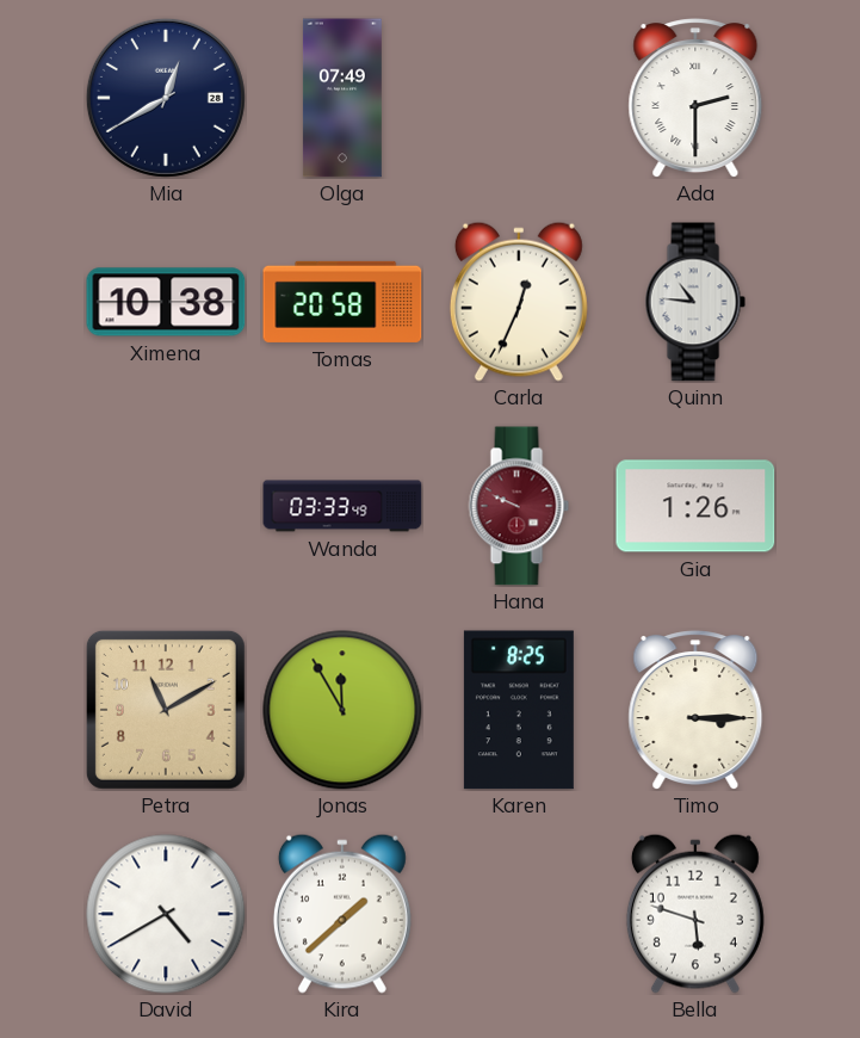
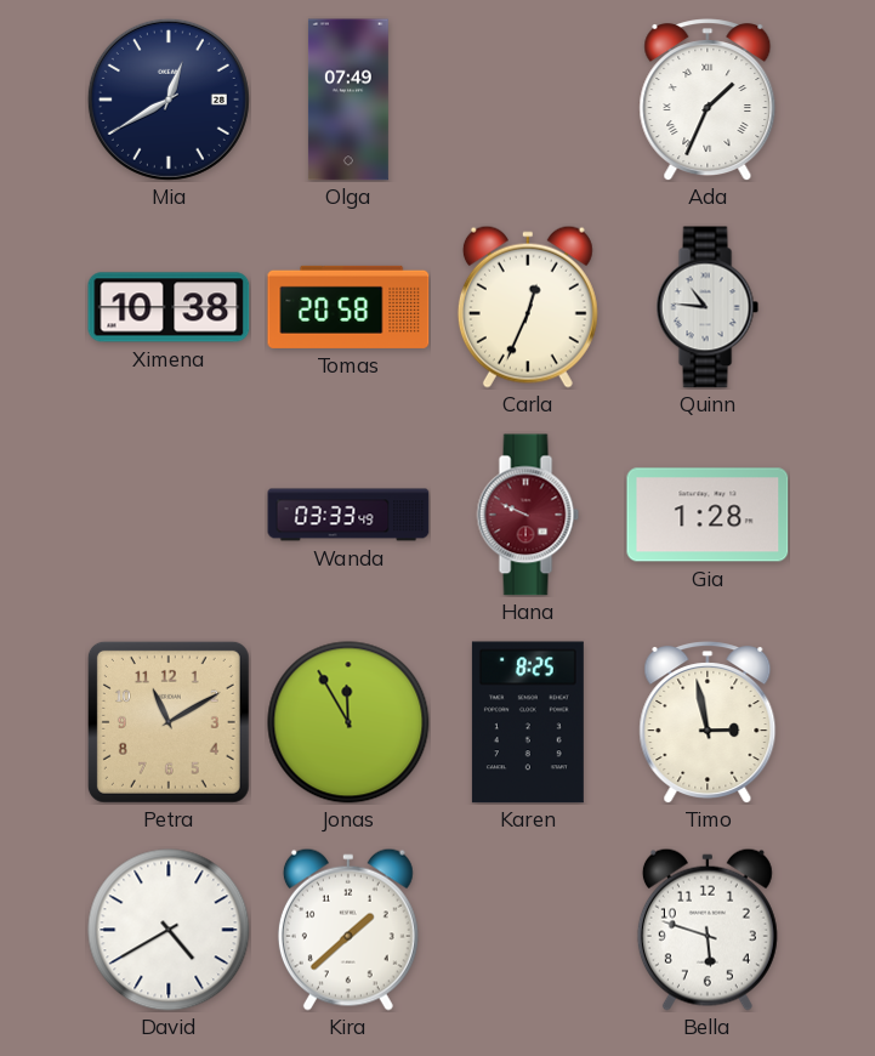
Ada: 2:30 -> 1:34
Gia: 1:26 -> 1:28
Timo: 3:15 -> 2:58
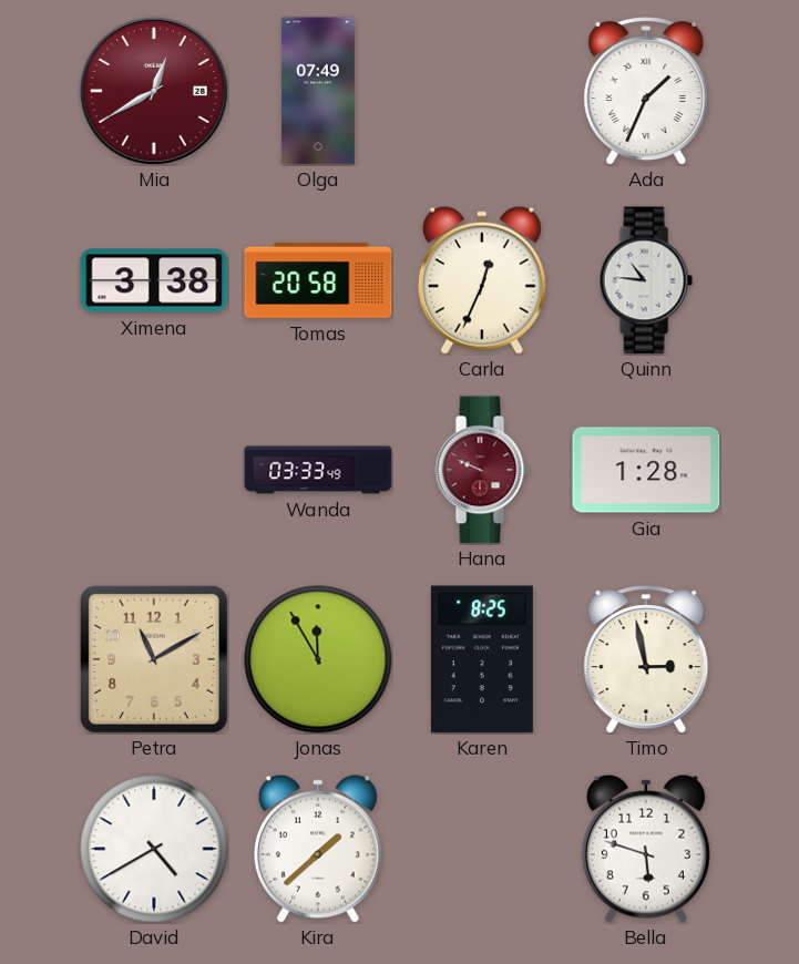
Mia dial: navy -> burgundy
Ximena: 10:38 -> 3:38
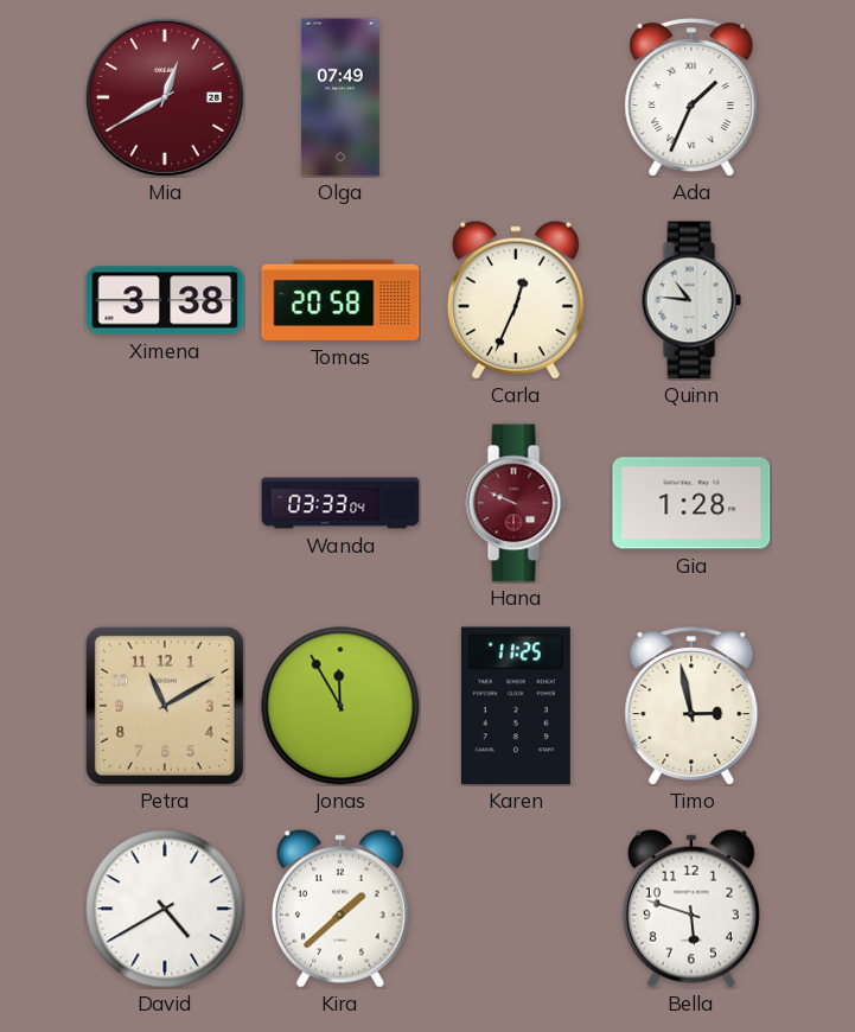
Wanda: 03:33:49 -> 03:33:04
Karen: 8:25 -> 11:25
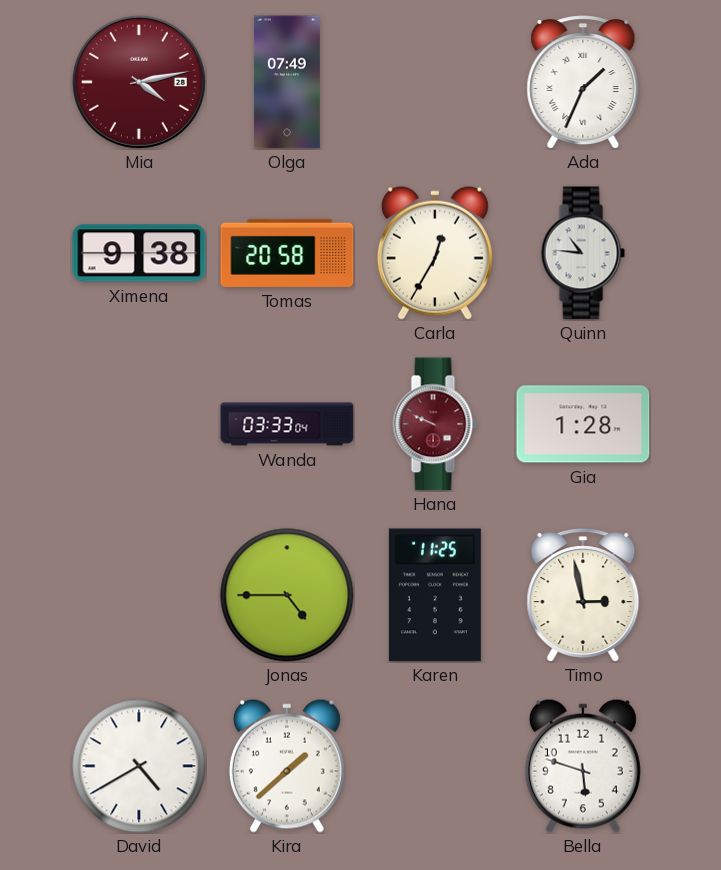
Mia: 12:40 -> 4:13
Ximena: 3:38 -> 9:38
Carla: 12:34 -> 12:35
Petra: 11:10 -> none
Jonas: 11:55 -> 4:45
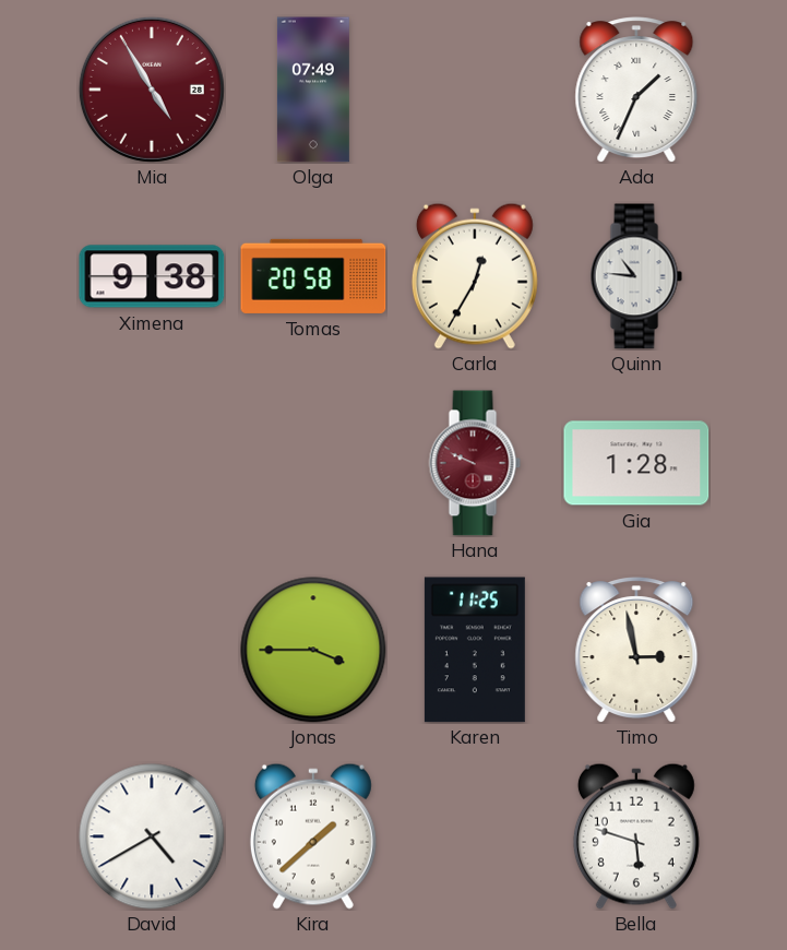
Mia: 4:13 -> 4:55
Wanda: 03:33 -> none
Jonas: 4:45 -> 3:45
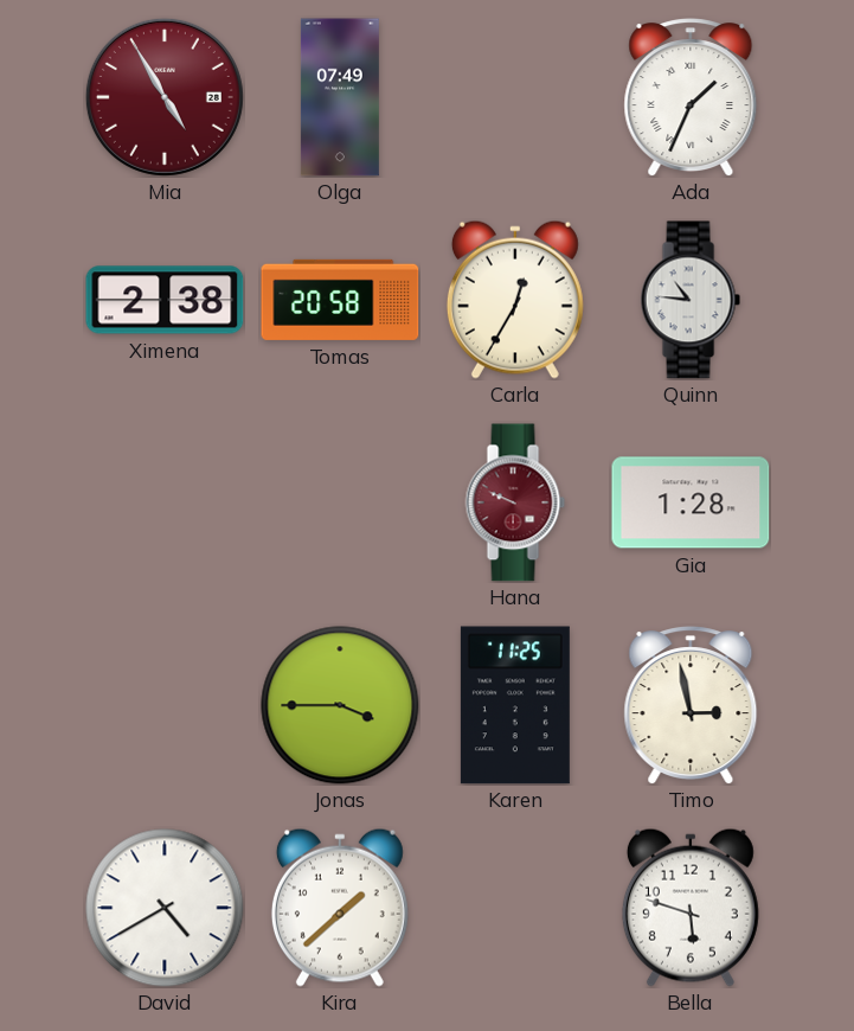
Ximena: 9:38 -> 2:38
